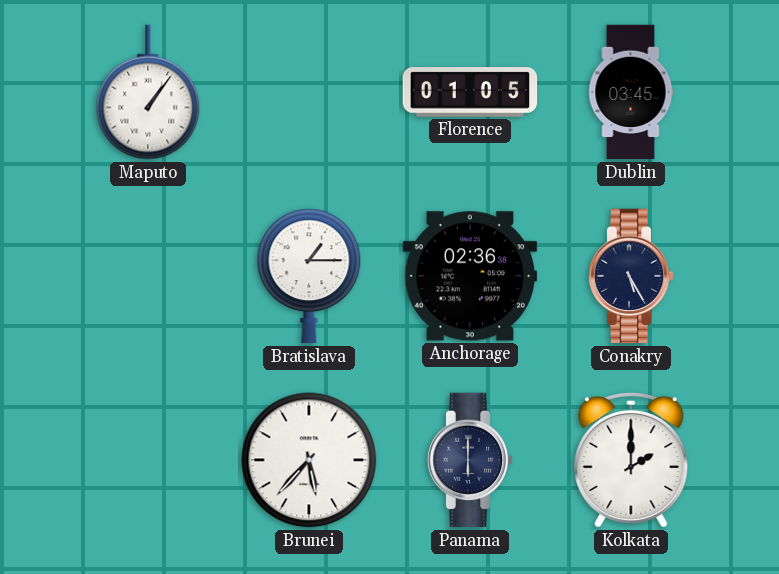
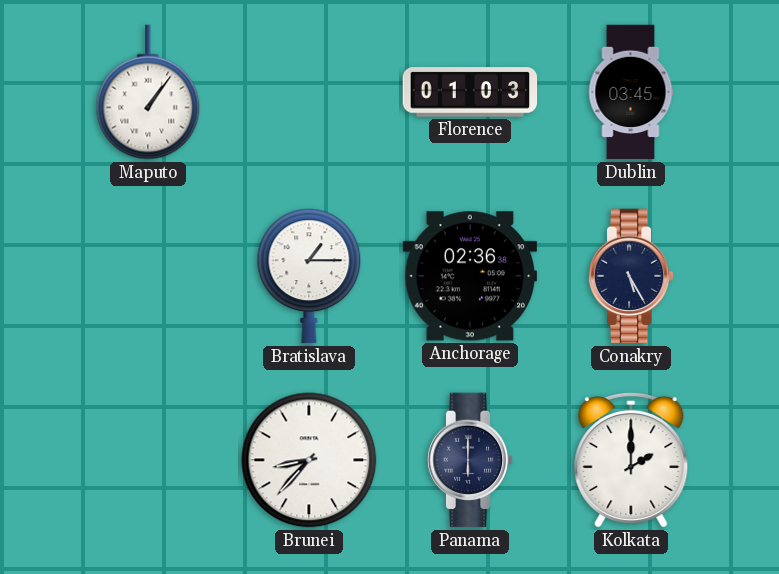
Florence: 01:05 -> 01:03
Brunei: 5:37 -> 8:37
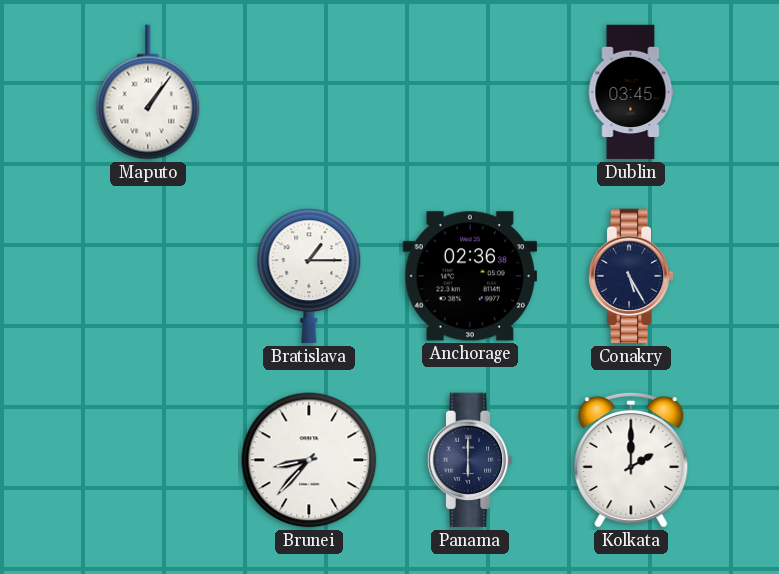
Florence: 01:03 -> none
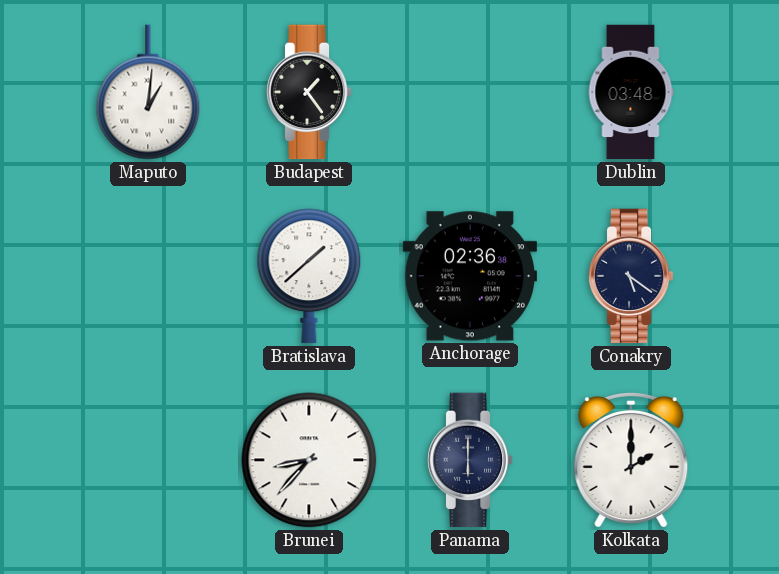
Maputo: 1:06 -> 1:01
Budapest: none -> 1:24
Dublin: 03:45 -> 03:48
Bratislava: 1:15 -> 1:38
Conakry: 5:25 -> 5:21
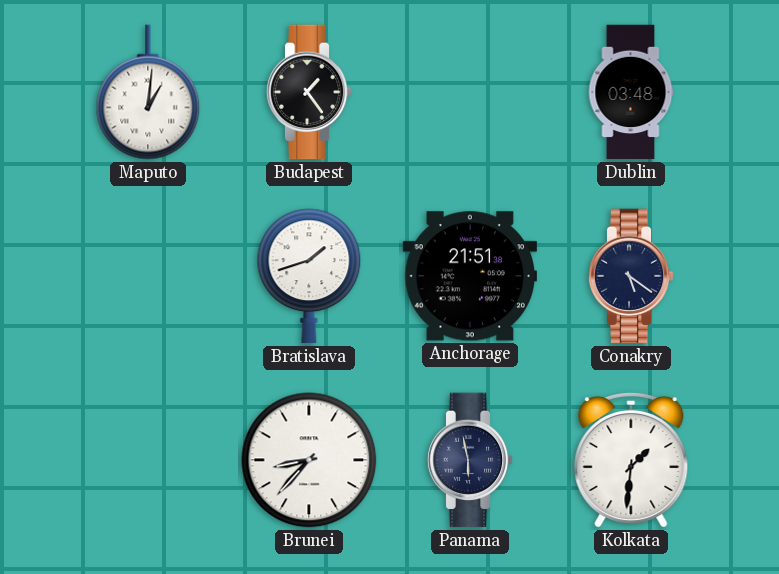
Bratislava: 1:38 -> 1:42
Anchorage: 02:36 -> 21:51
Panama: 6:00 -> 5:58
Kolkata: 2:00 -> 1:31
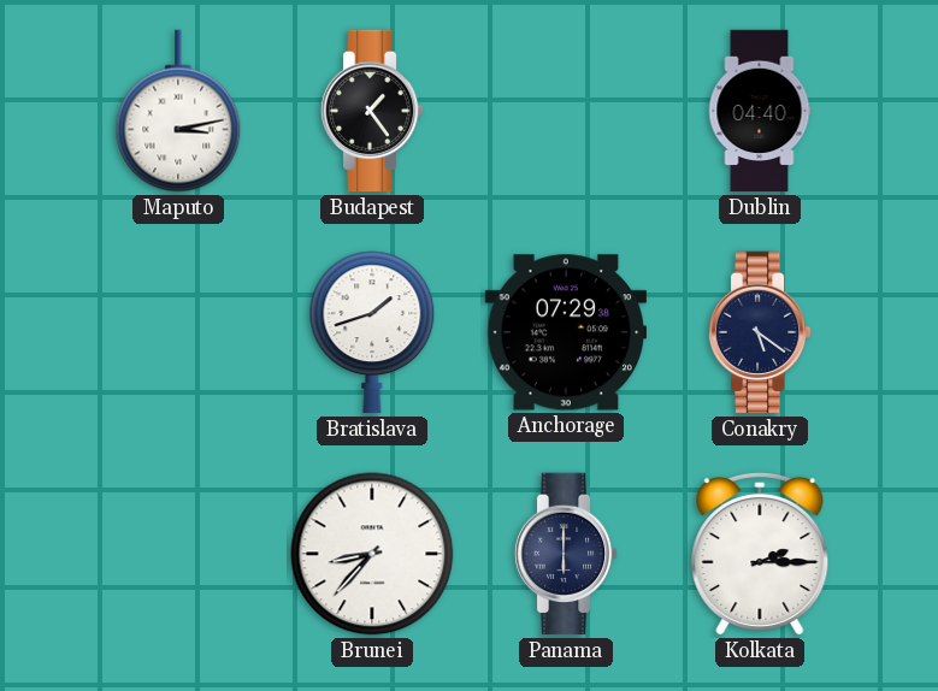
Maputo: 1:01 -> 3:13
Dublin: 03:48 -> 04:40
Anchorage: 21:51 -> 07:29
Panama: 5:58 -> 6:00
Kolkata: 1:31 -> 2:15
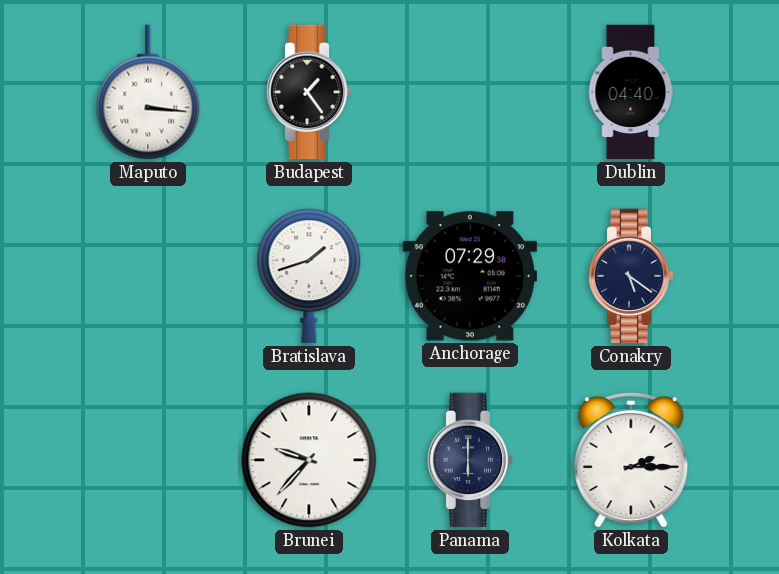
Maputo: 3:13 -> 3:16
Brunei: 8:37 -> 9:37
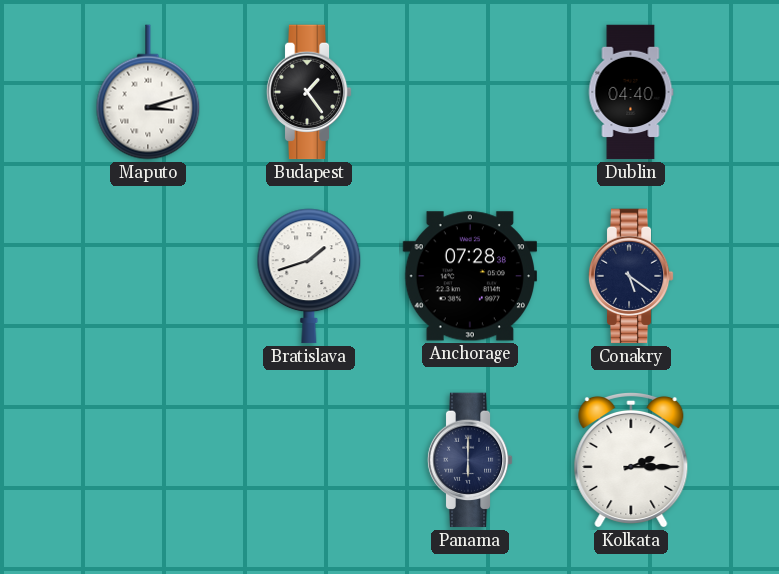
Maputo: 3:16 -> 3:12
Anchorage: 07:29 -> 07:28
Brunei: 9:37 -> none
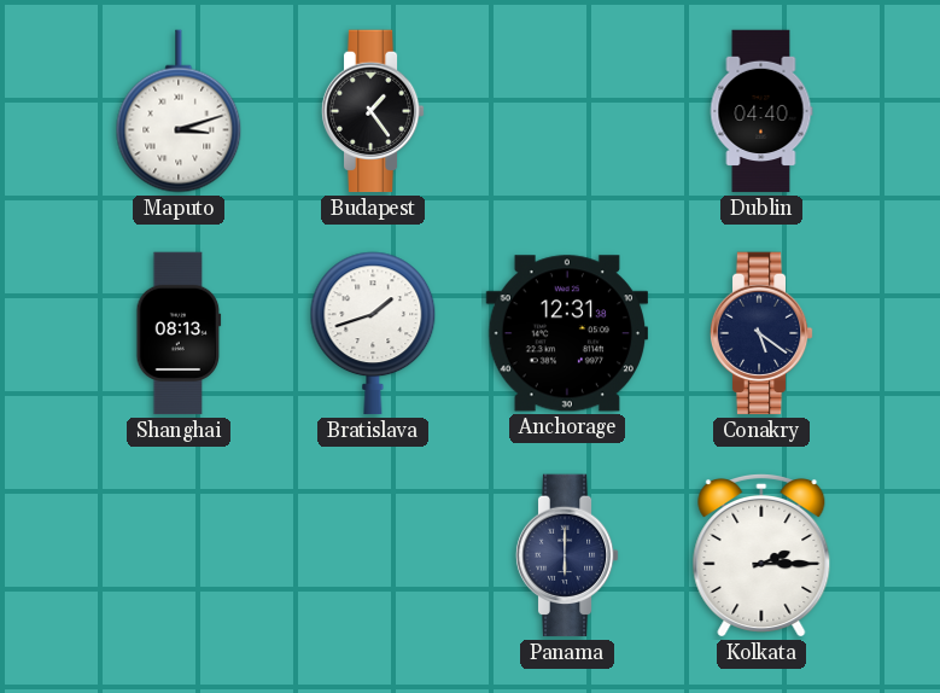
Shanghai: none -> 08:13
Anchorage: 07:28 -> 12:31
